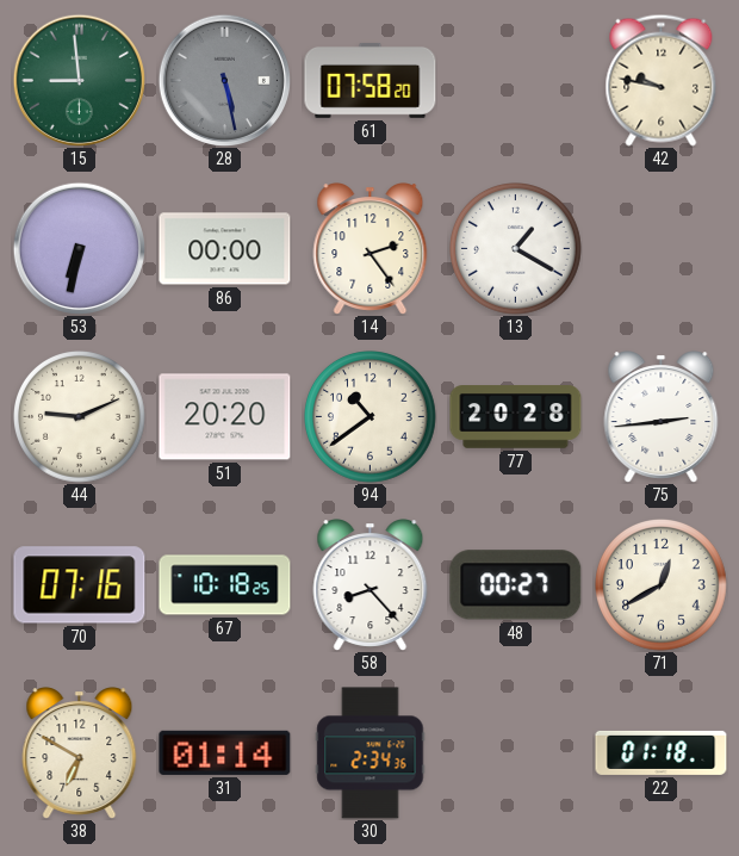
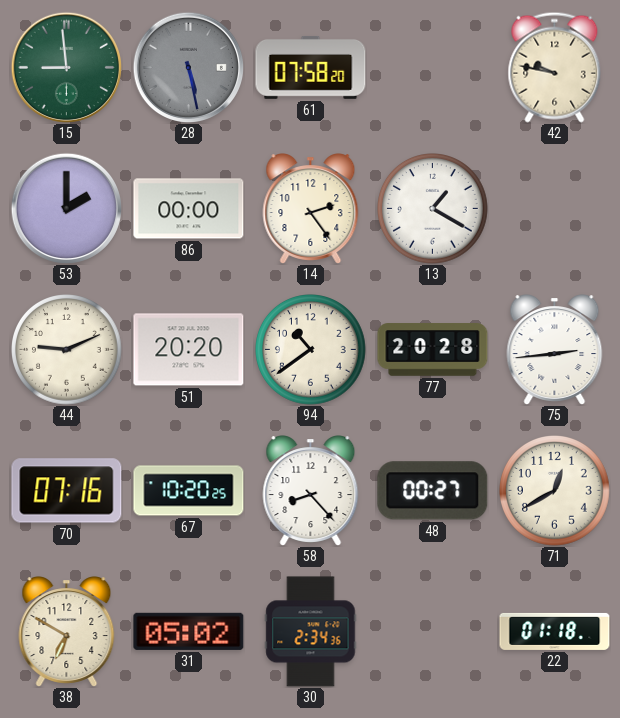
53: 6:32 -> 2:00
67: 10:18 -> 10:20
31: 01:14 -> 05:02
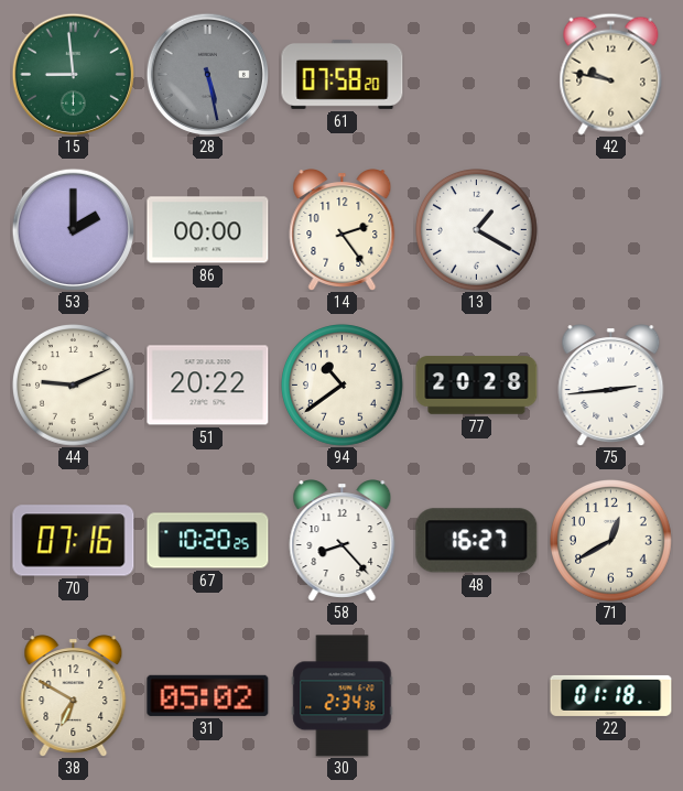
51: 20:20 -> 20:22
48: 00:27 -> 16:27
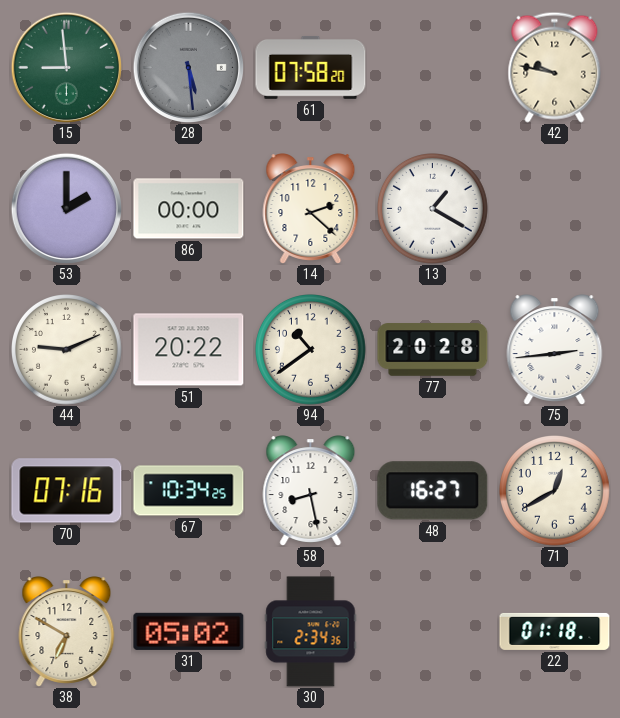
28: 5:28 -> 5:29
14: 2:24 -> 2:22
67: 10:20 -> 10:34
58: 8:23 -> 8:28
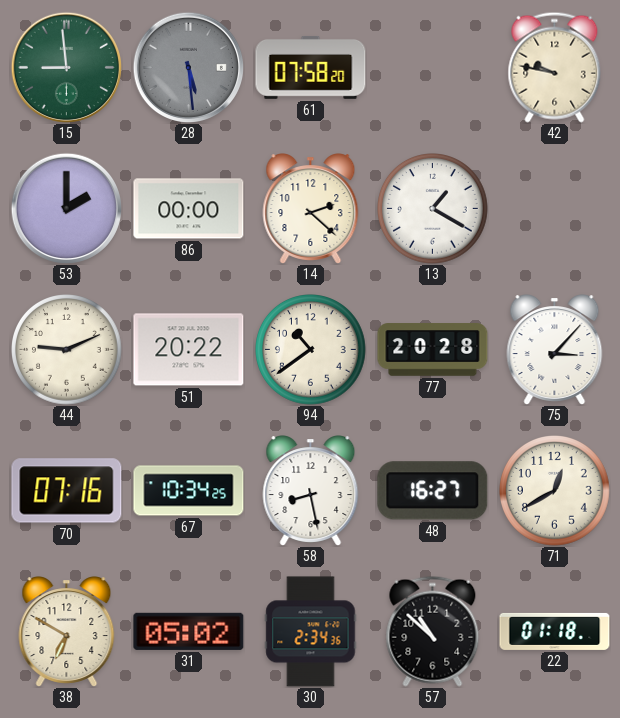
75: 2:44 -> 3:07
57: none -> 10:52
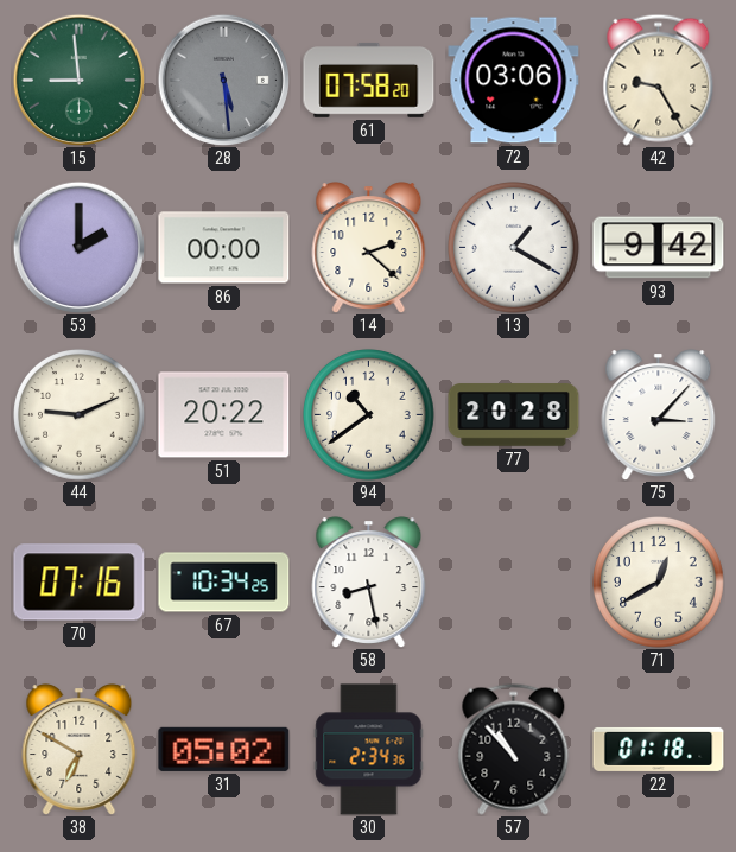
72: none -> 03:06
42: 9:47 -> 9:25
93: none -> 9:42
48: 16:27 -> none
57: 10:52 -> 10:53
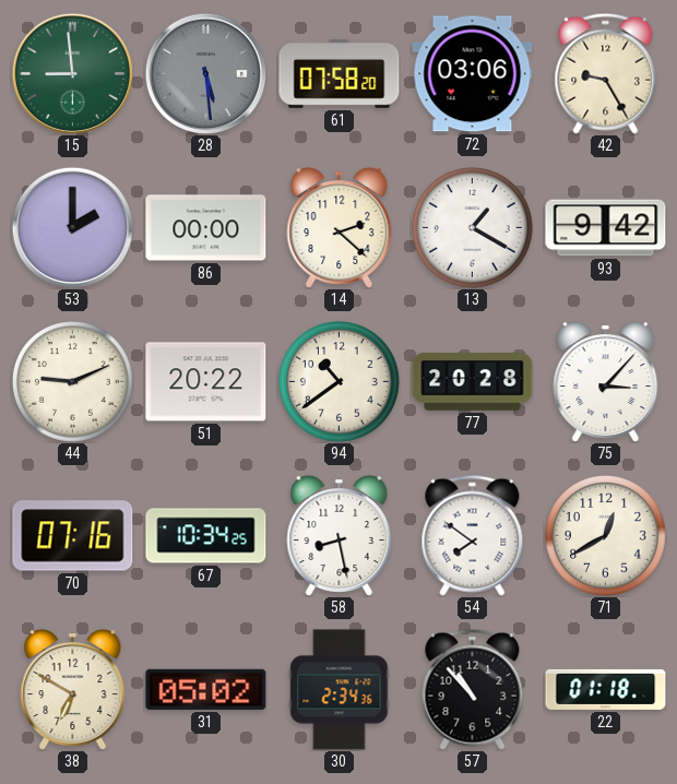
54: none -> 7:51
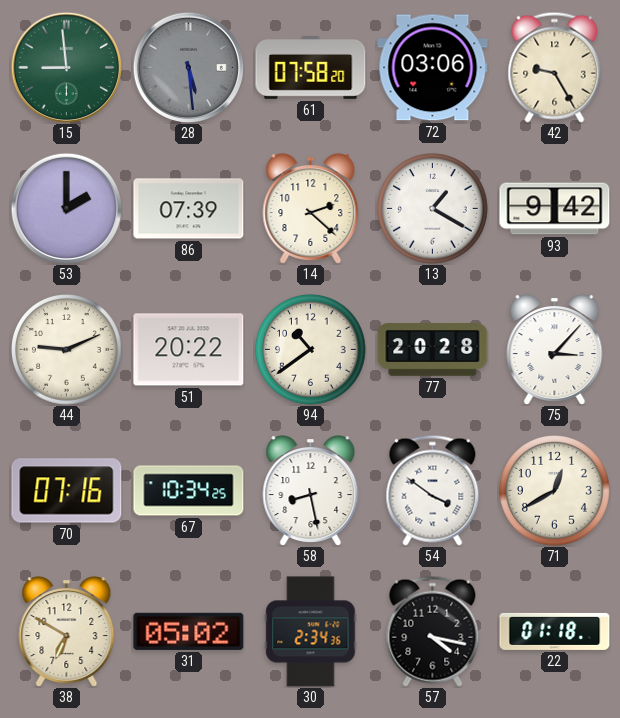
86: 00:00 -> 07:39
54: 7:51 -> 3:51
57: 10:53 -> 4:17
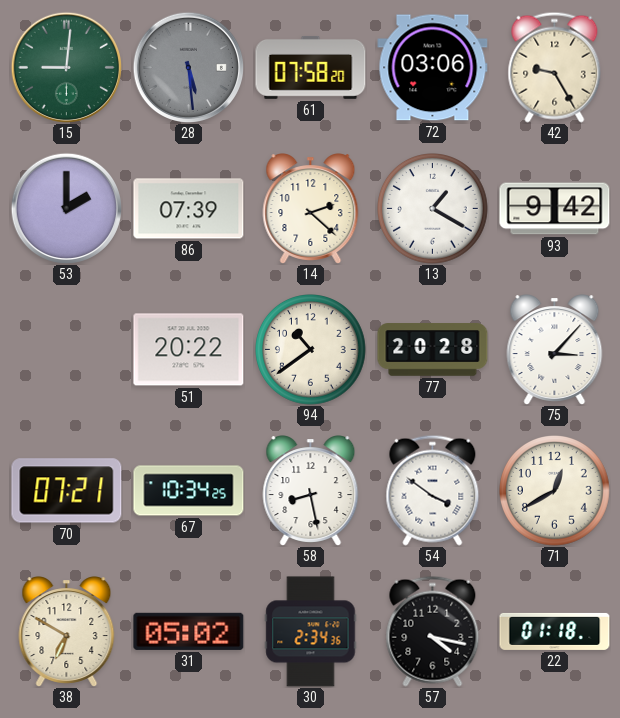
15: 8:59 -> 9:01
44: 9:11 -> none
70: 07:16 -> 07:21
